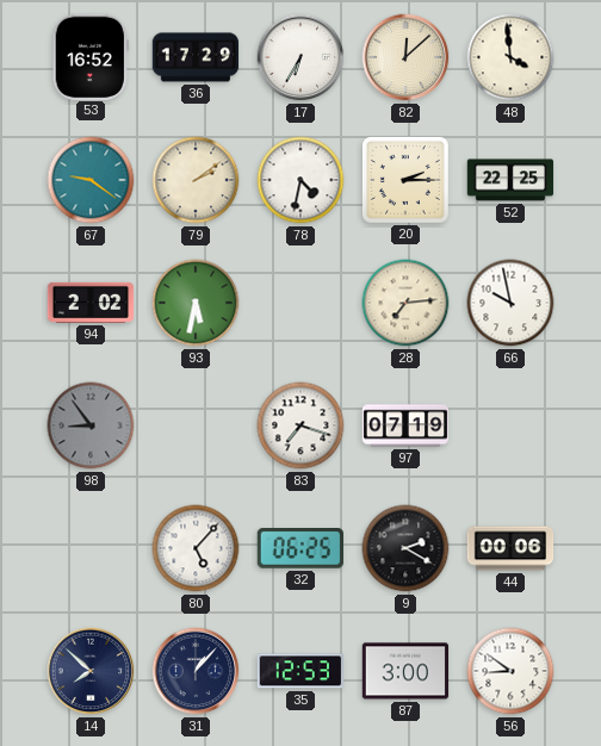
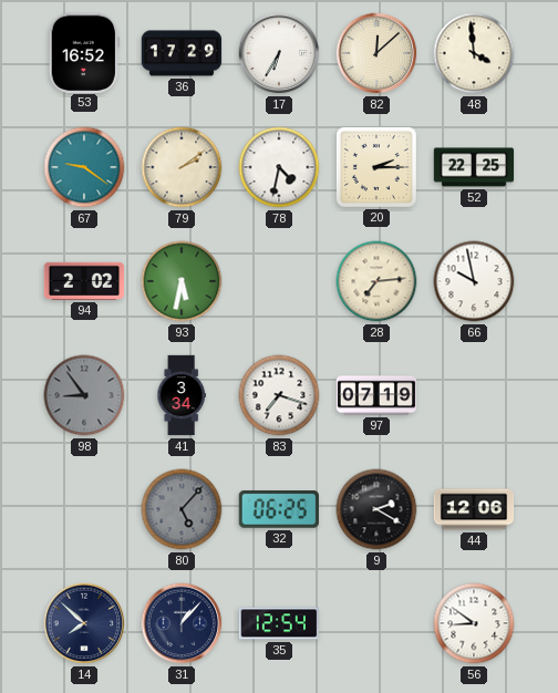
41: none -> 3:34
80 dial: white -> grey
44: 00:06 -> 12:06
35: 12:53 -> 12:54
87: 3:00 -> none
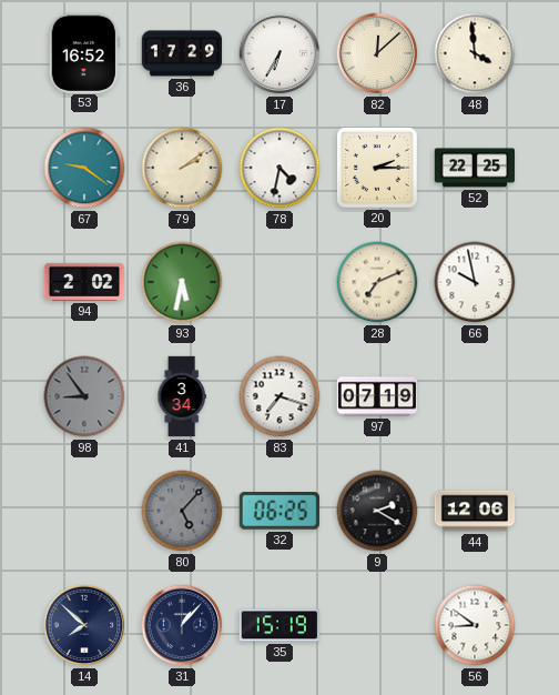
28: 7:14 -> 7:11
35: 12:54 -> 15:19
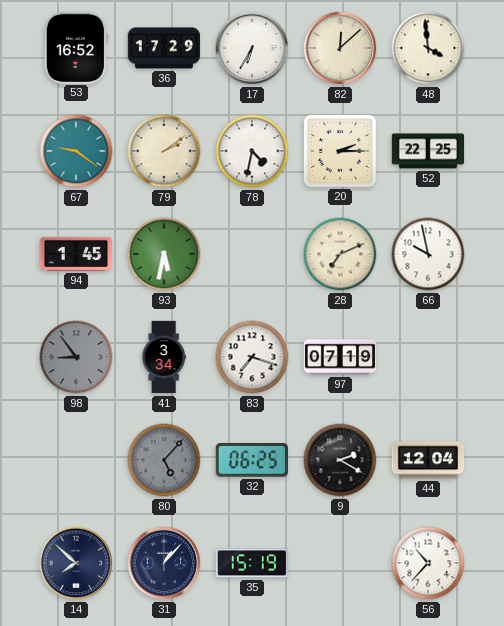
94: 2:02 -> 1:45
44: 12:06 -> 12:04
56: 8:51 -> 10:37
